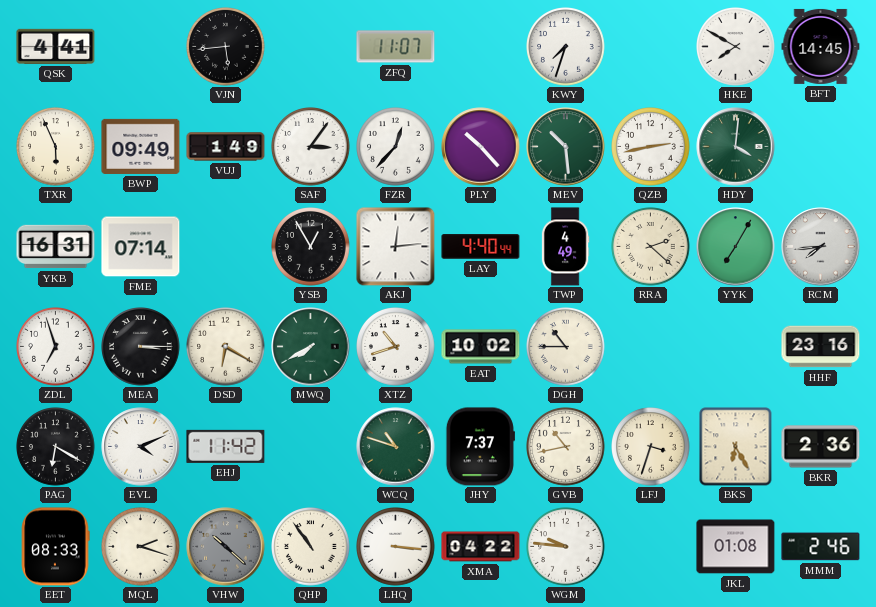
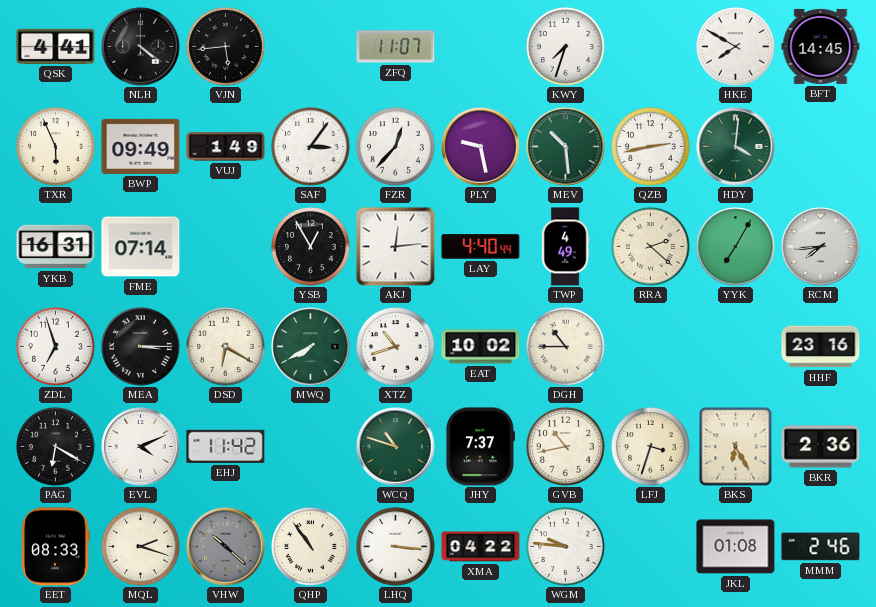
NLH: none -> 4:21
PLY: 10:23 -> 9:28
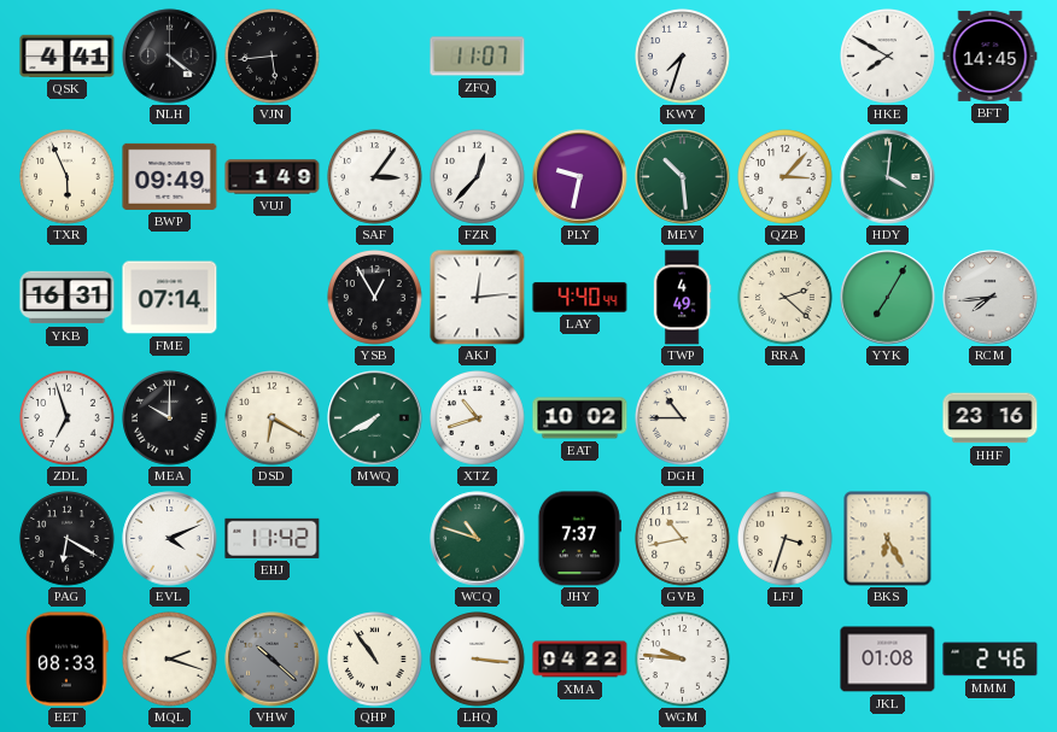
PLY: 9:28 -> 9:32
QZB: 2:43 -> 3:07
MEA: 3:15 -> 10:00
BKR: 2:36 -> none
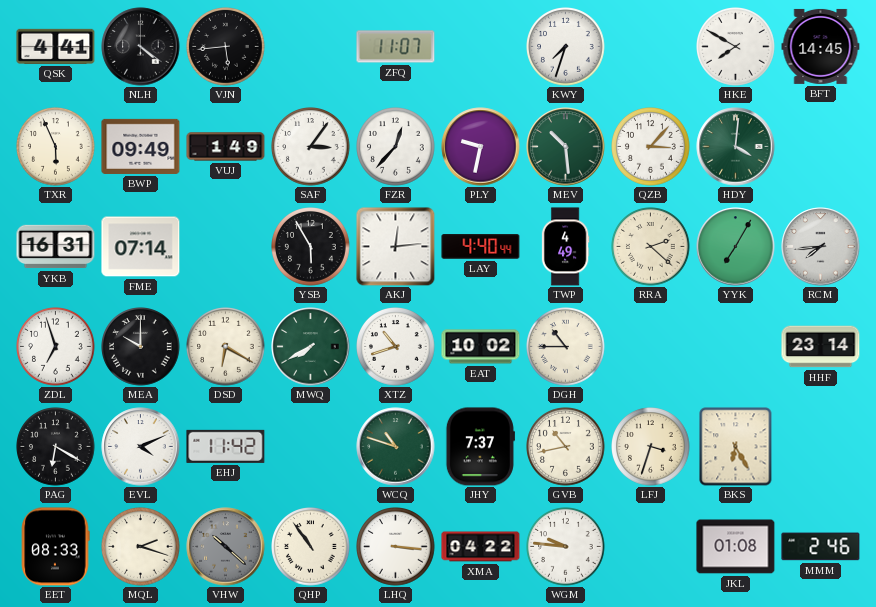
YSB: 12:55 -> 5:55
HHF: 23:16 -> 23:14
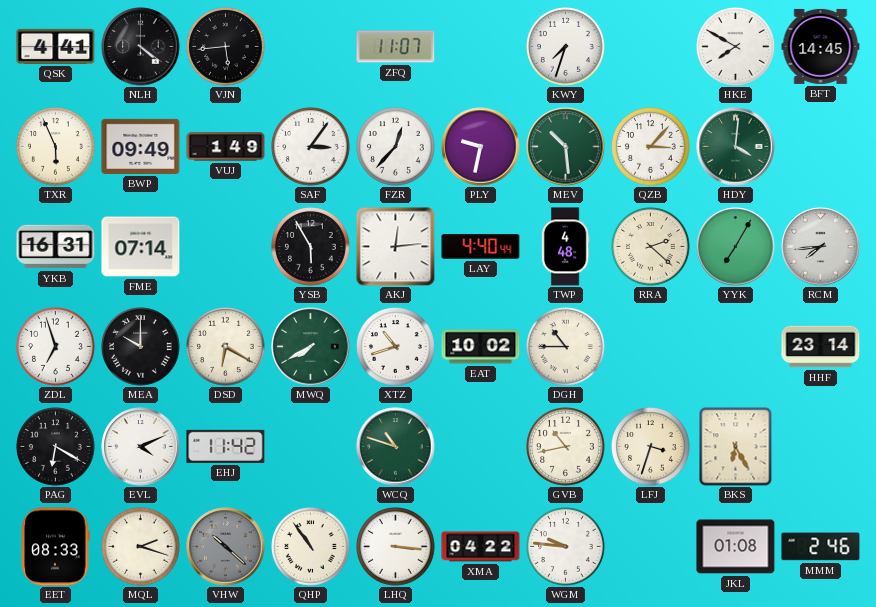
TWP: 4:49 -> 4:48
JHY: 7:37 -> none
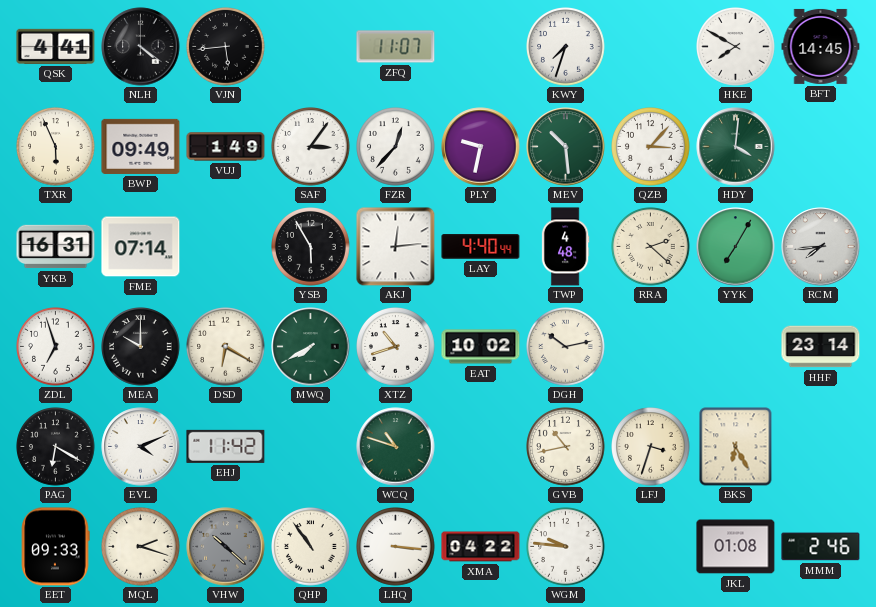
DGH: 10:45 -> 10:13
EET: 08:33 -> 09:33
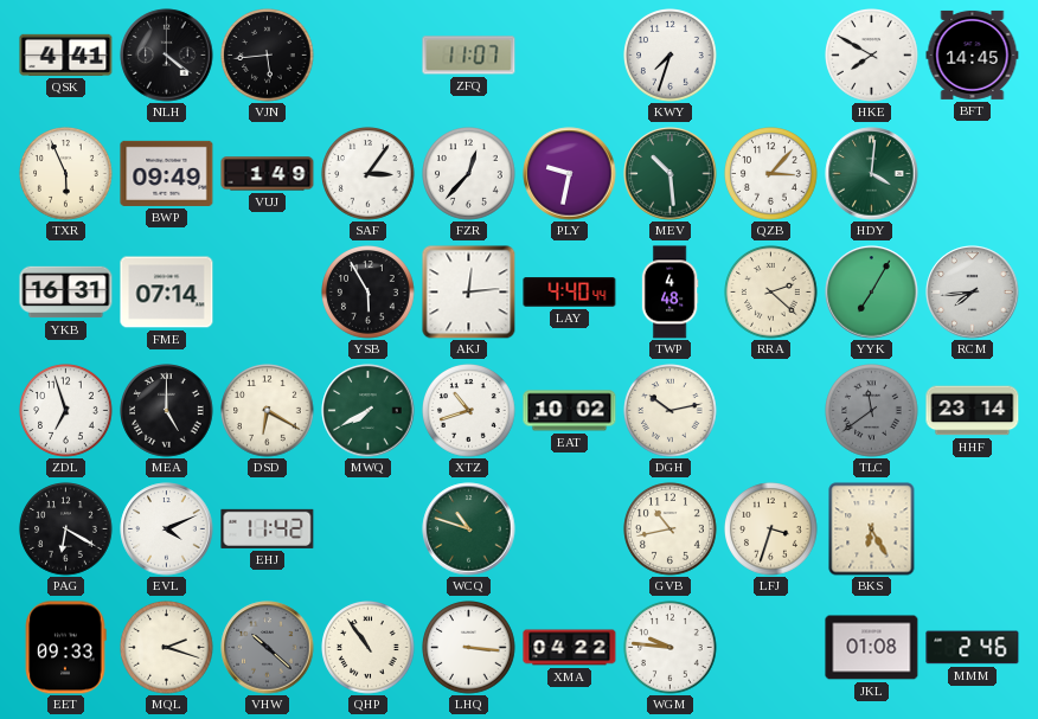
MEA: 10:00 -> 5:00
TLC: none -> 11:39
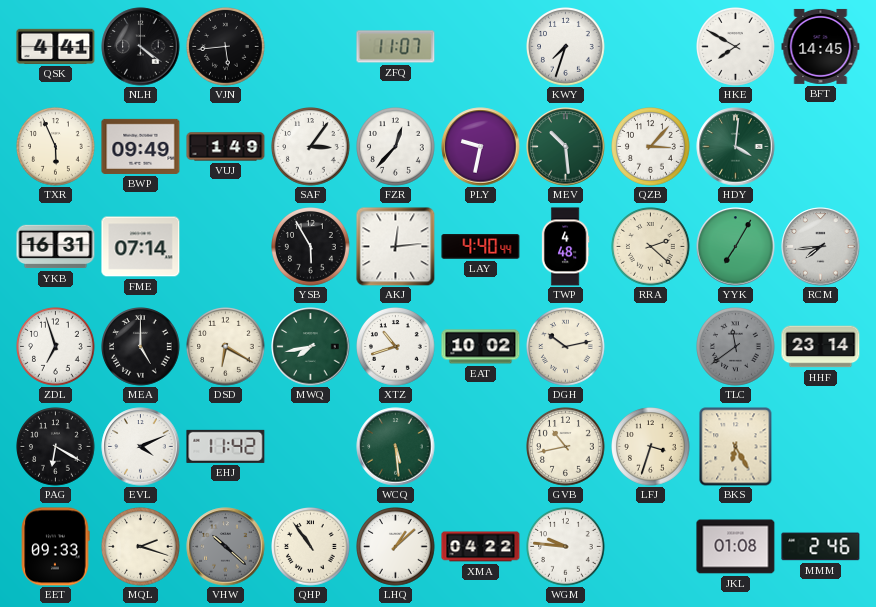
MWQ: 7:40 -> 7:43
WCQ: 10:48 -> 5:29
LHQ: 3:16 -> 1:08
